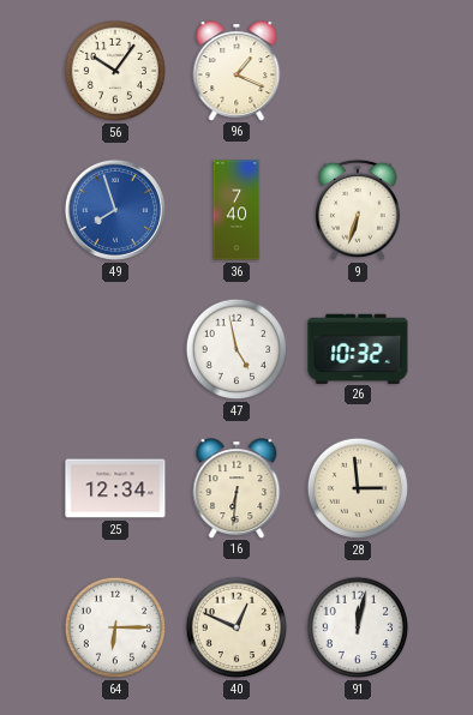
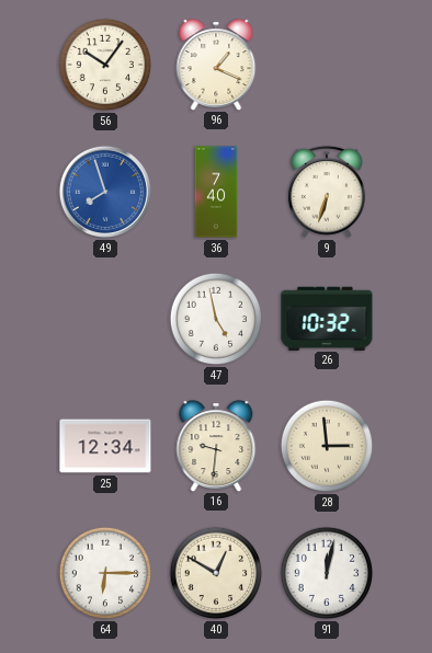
16: 6:31 -> 9:31
40: 12:49 -> 12:50
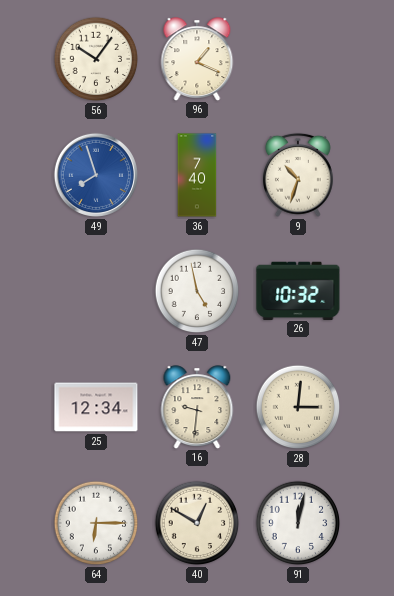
9: 6:33 -> 10:33
28: 2:59 -> 3:01
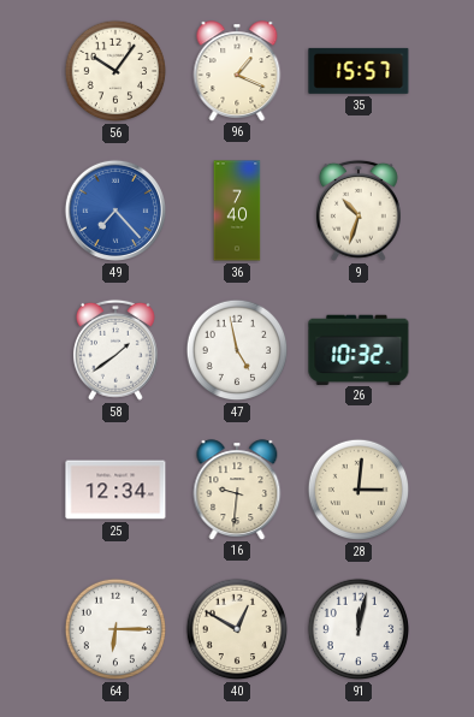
35: none -> 15:57
49: 7:57 -> 7:23
58: none -> 1:39
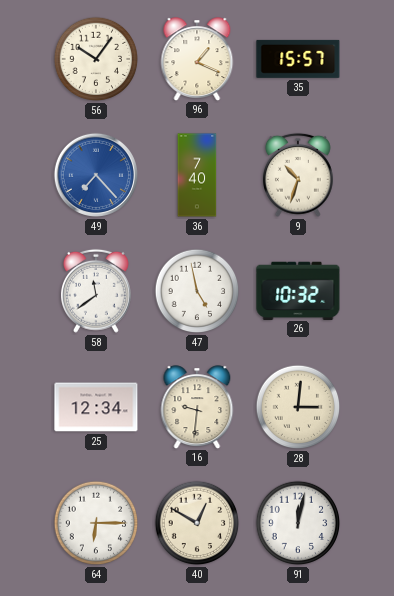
58: 1:39 -> 11:39
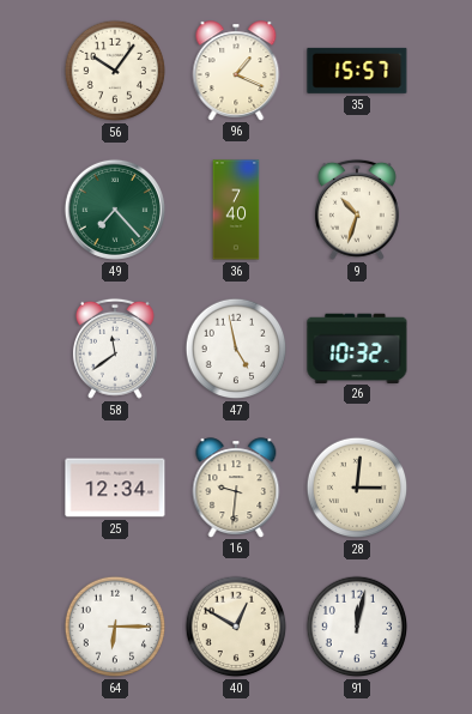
49 dial: blue -> green
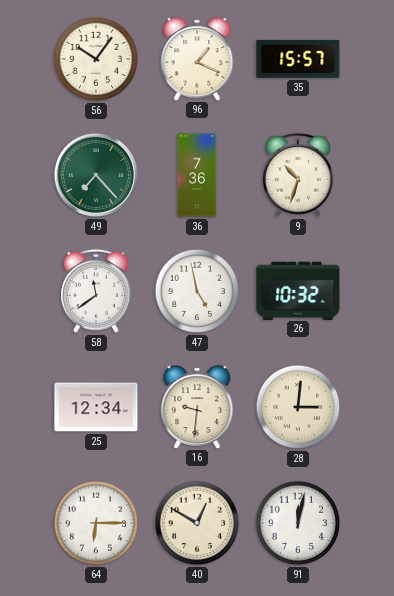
36: 7:40 -> 7:36
